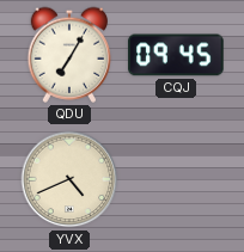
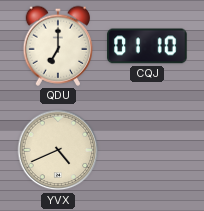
QDU: 7:05 -> 7:00
CQJ: 09:45 -> 01:10
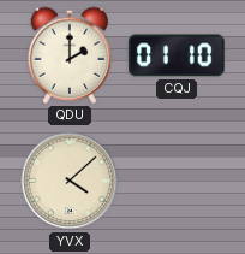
QDU: 7:00 -> 2:00
YVX: 4:41 -> 4:08
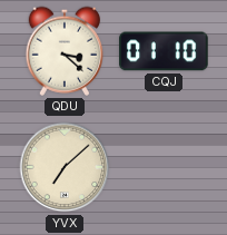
QDU: 2:00 -> 3:22
YVX: 4:08 -> 7:08
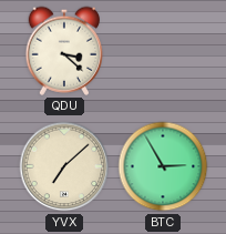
CQJ: 01:10 -> none
BTC: none -> 2:55
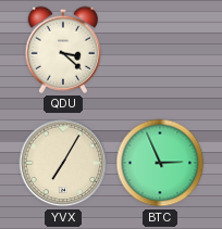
YVX: 7:08 -> 7:05
BTC: 2:55 -> 2:56
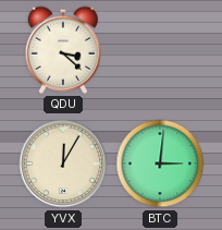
YVX: 7:05 -> 12:05
BTC: 2:56 -> 3:01
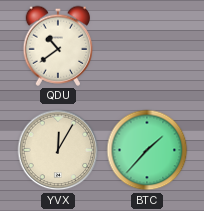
QDU: 3:22 -> 10:39
BTC: 3:01 -> 1:37
